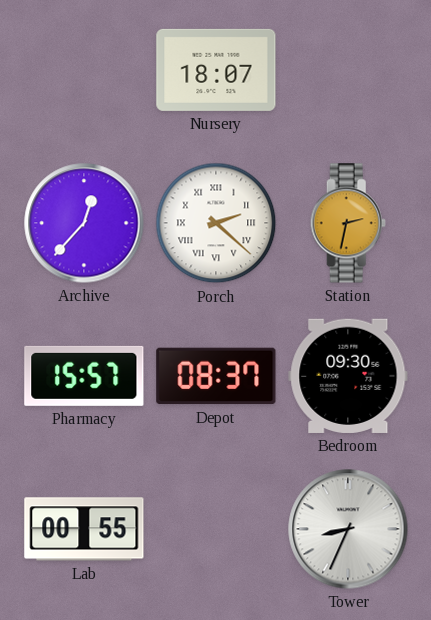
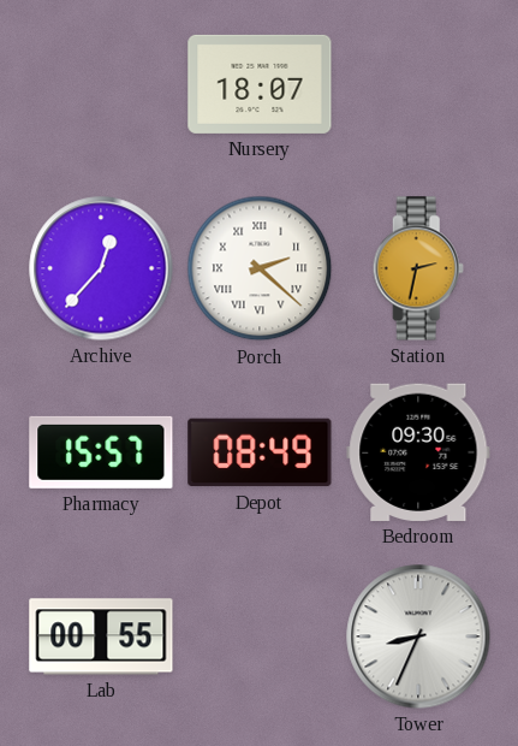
Depot: 08:37 -> 08:49
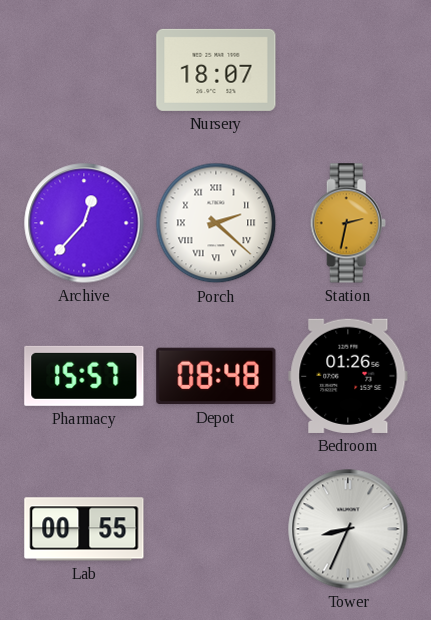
Depot: 08:49 -> 08:48
Bedroom: 09:30 -> 01:26
